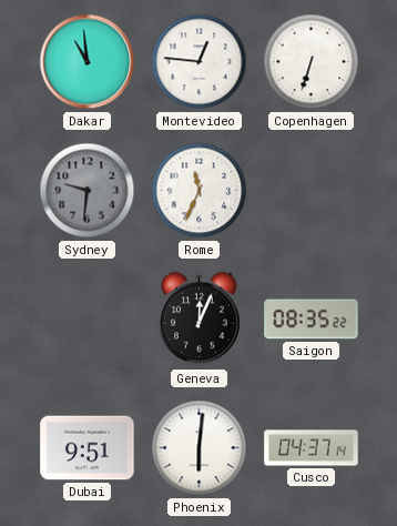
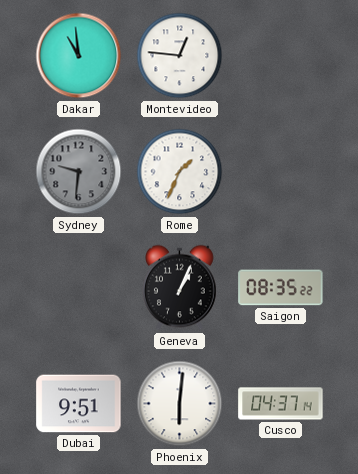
Copenhagen: 6:33 -> none
Rome: 11:34 -> 1:34
Geneva: 12:04 -> 1:04
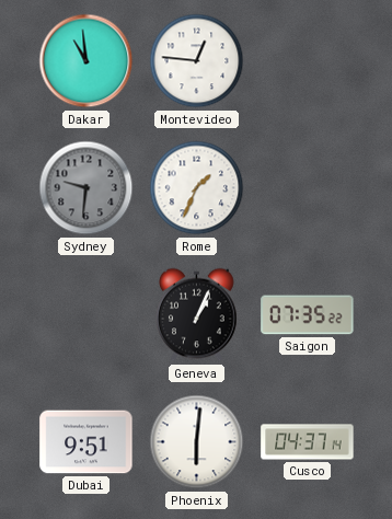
Saigon: 08:35 -> 07:35
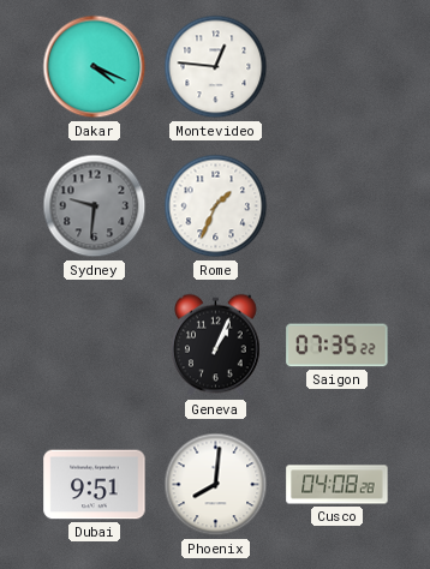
Dakar: 10:59 -> 4:19
Phoenix: 6:01 -> 8:01
Cusco: 04:37 -> 04:08
